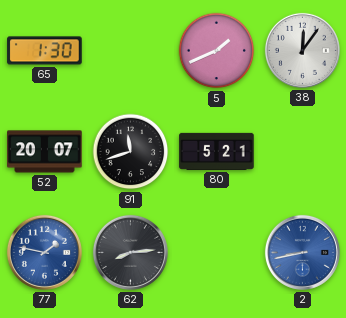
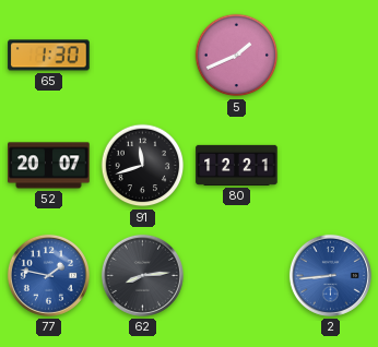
38: 12:06 -> none
80: 5:21 -> 12:21
2: 8:43 -> 8:44
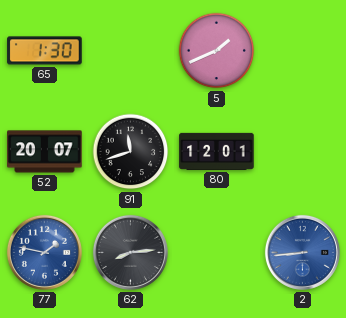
80: 12:21 -> 12:01
